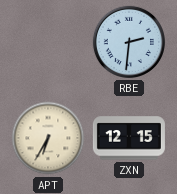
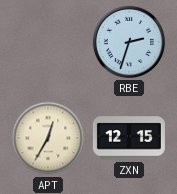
RBE: 2:31 -> 2:33
APT: 6:35 -> 12:35
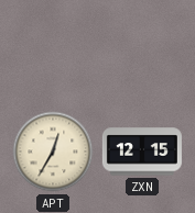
RBE: 2:33 -> none
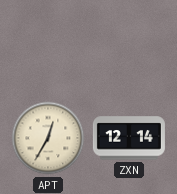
ZXN: 12:15 -> 12:14
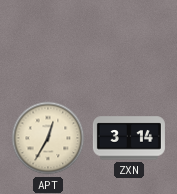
ZXN: 12:14 -> 3:14
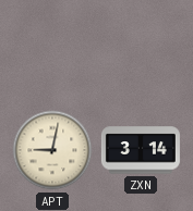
APT: 12:35 -> 9:02
